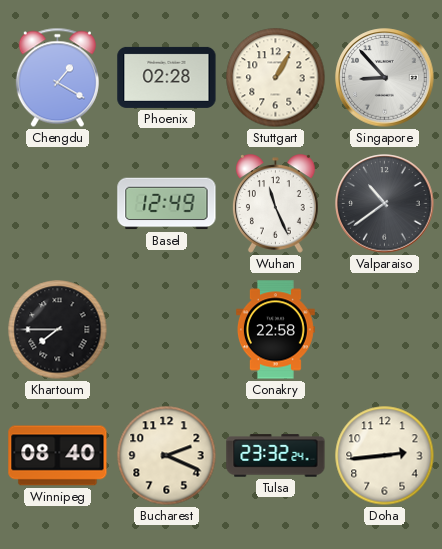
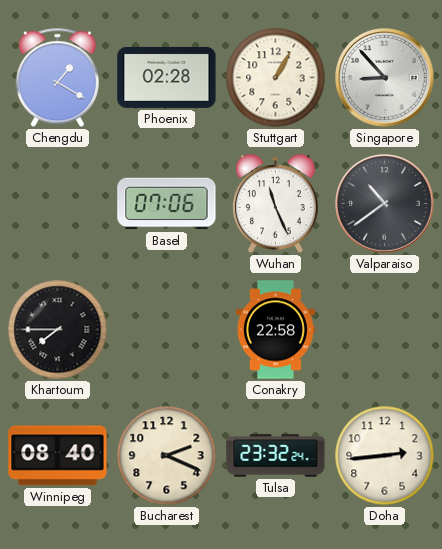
Basel: 12:49 -> 07:06
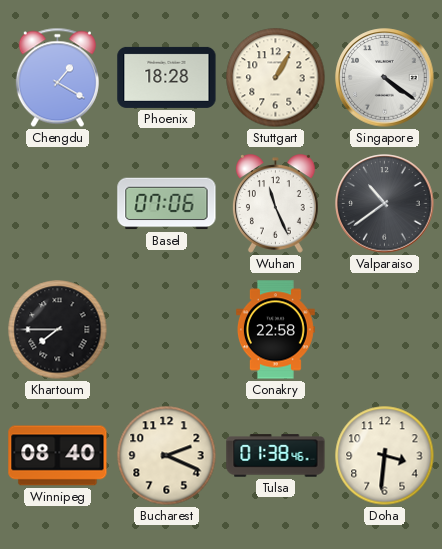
Phoenix: 02:28 -> 18:28
Singapore: 8:53 -> 4:21
Tulsa: 23:32 -> 01:38
Doha: 2:44 -> 3:31
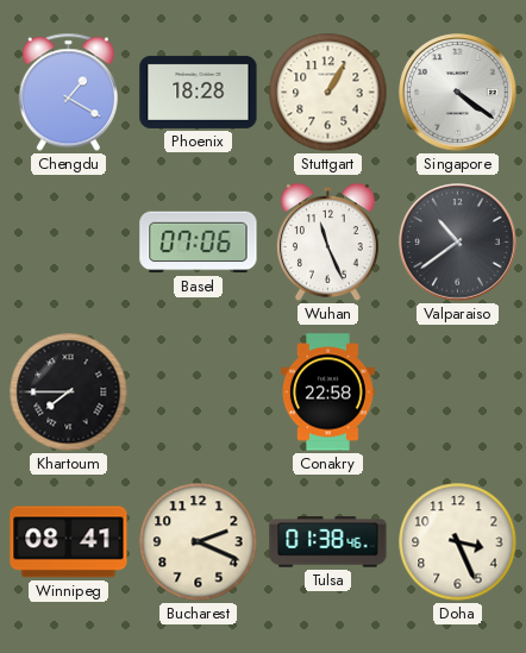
Winnipeg: 08:40 -> 08:41
Doha: 3:31 -> 3:26
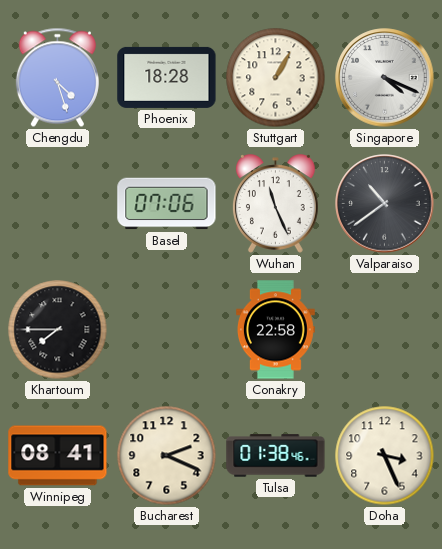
Chengdu: 1:20 -> 4:27
Singapore: 4:21 -> 4:19
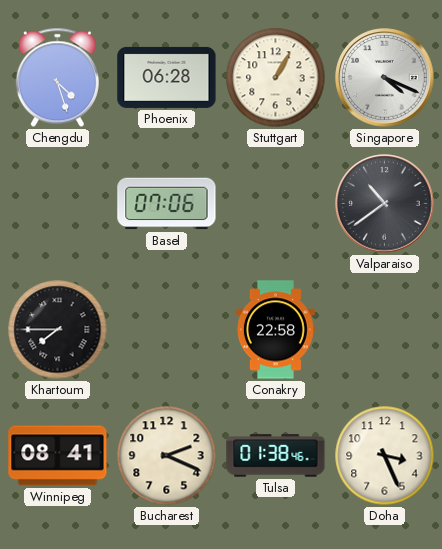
Phoenix: 18:28 -> 06:28
Wuhan: 11:26 -> none
